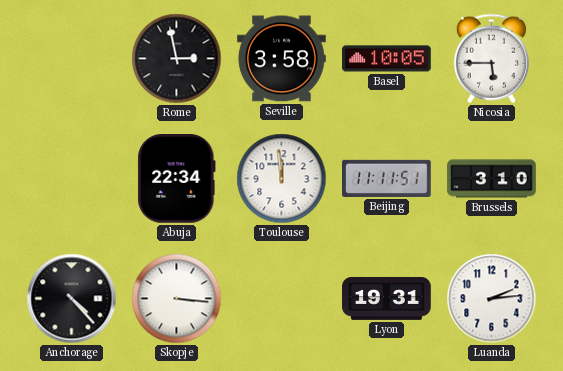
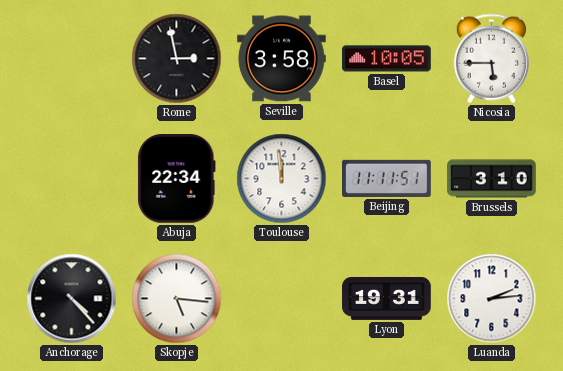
Skopje: 3:16 -> 5:16
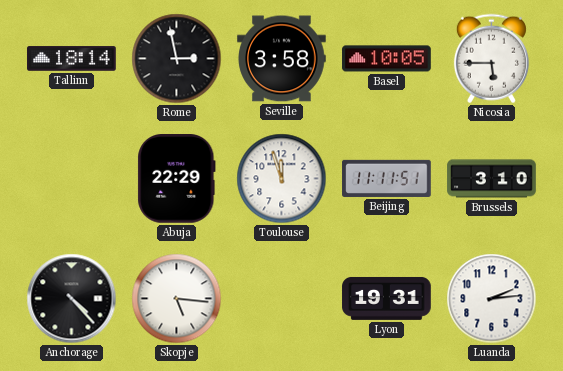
Tallinn: none -> 18:14
Abuja: 22:34 -> 22:29
Toulouse: 11:59 -> 11:57
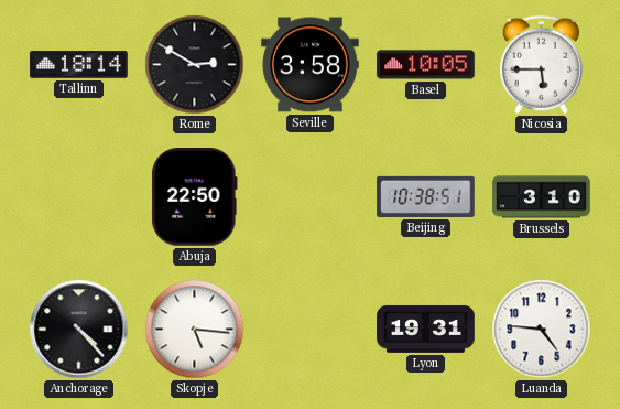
Rome: 2:58 -> 2:50
Abuja: 22:29 -> 22:50
Toulouse: 11:57 -> none
Beijing: 11:11 -> 10:38
Luanda: 2:14 -> 4:46
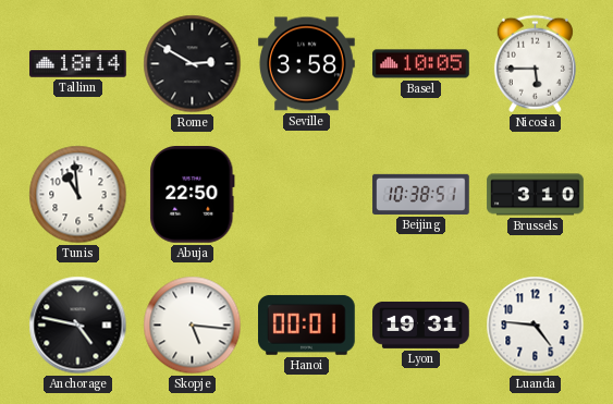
Tunis: none -> 10:59
Anchorage: 4:23 -> 4:47
Hanoi: none -> 00:01
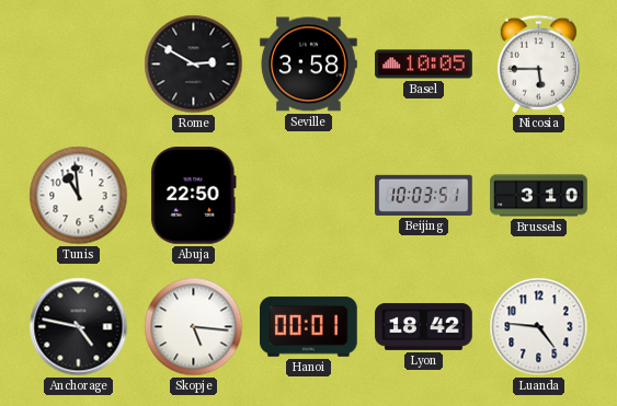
Tallinn: 18:14 -> none
Beijing: 10:38 -> 10:03
Lyon: 19:31 -> 18:42
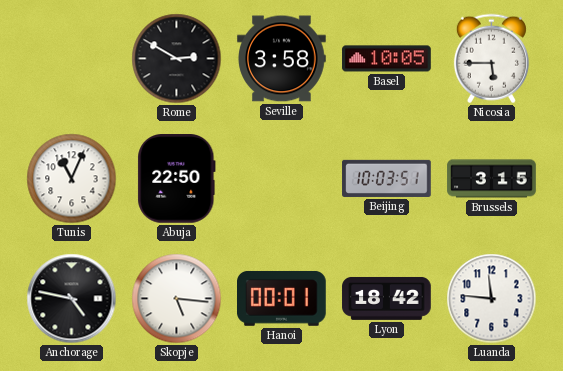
Tunis: 10:59 -> 11:04
Brussels: 3:10 -> 3:15
Luanda: 4:46 -> 11:46
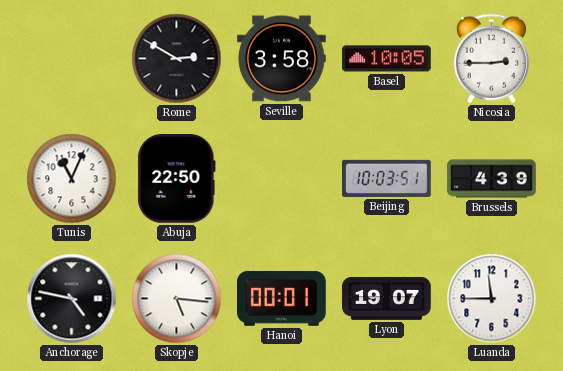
Nicosia: 5:45 -> 2:45
Brussels: 3:15 -> 4:39
Lyon: 18:42 -> 19:07
Luanda: 11:46 -> 11:45
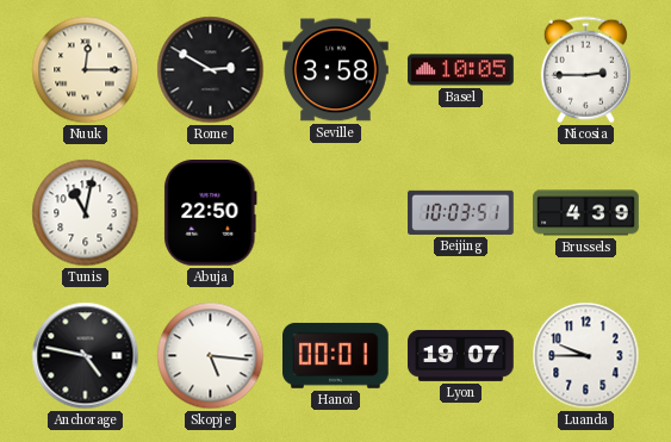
Nuuk: none -> 12:15
Tunis: 11:04 -> 11:02
Luanda: 11:45 -> 9:45
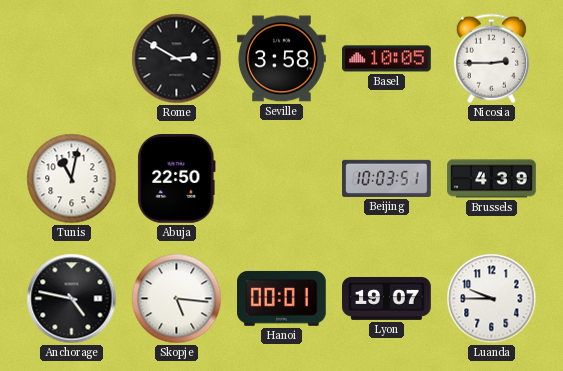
Nuuk: 12:15 -> none
